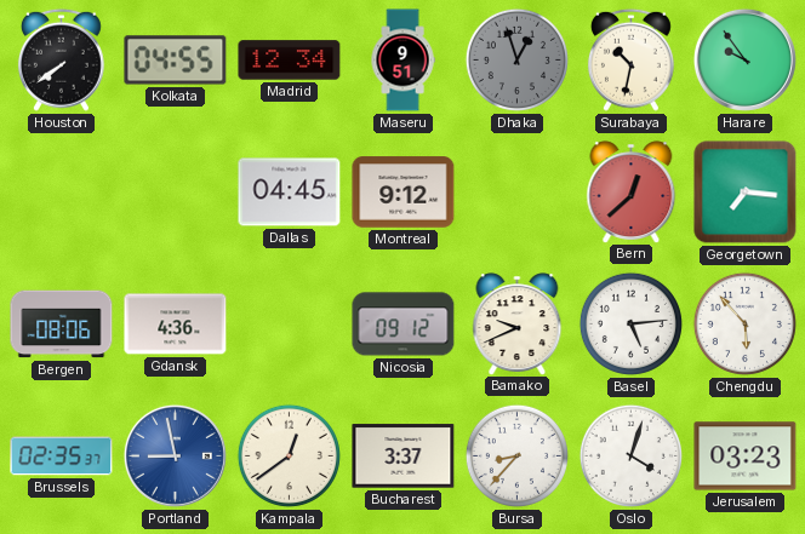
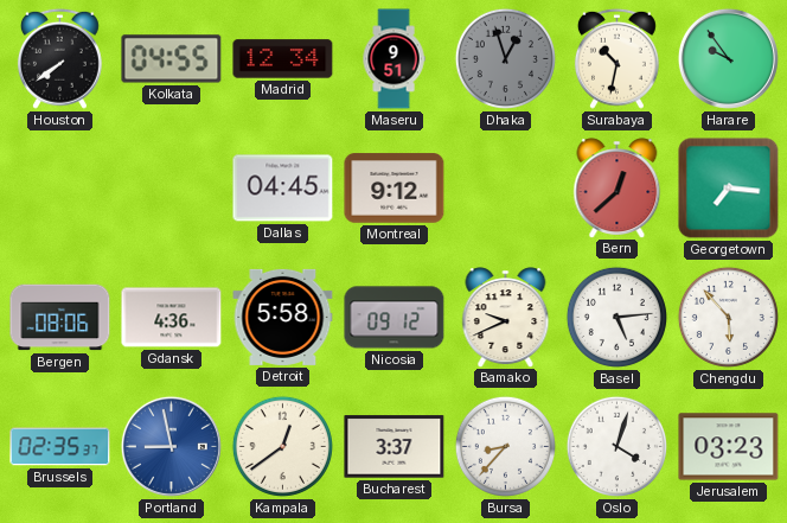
Detroit: none -> 5:58
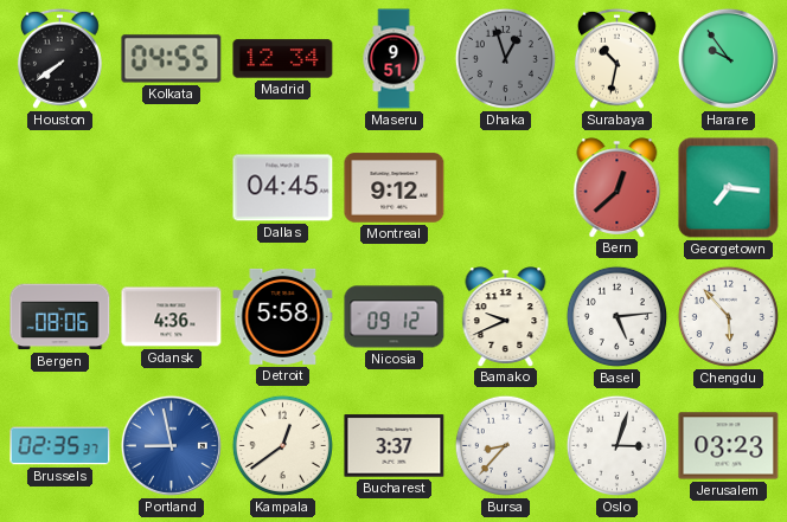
Oslo: 4:03 -> 3:03
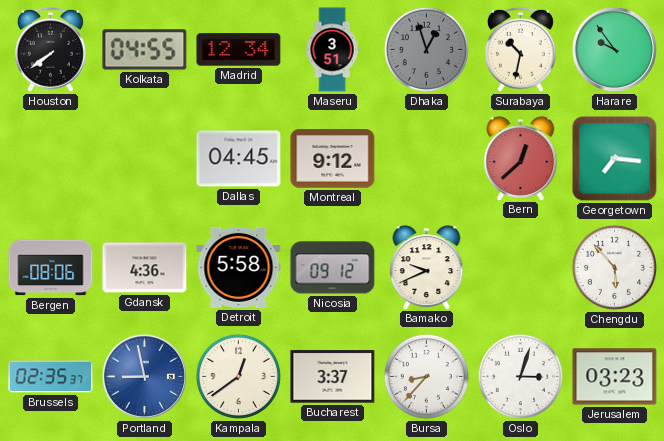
Maseru: 9:51 -> 3:51
Basel: 5:14 -> none
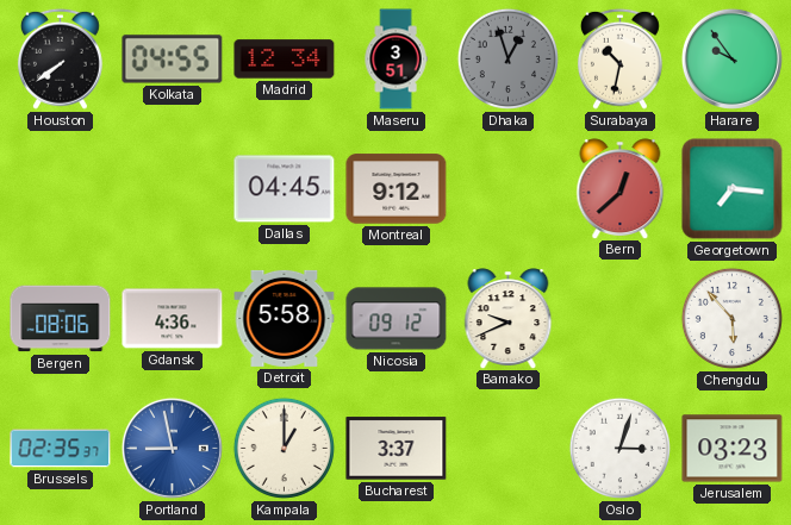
Kampala: 12:39 -> 1:00
Bursa: 8:37 -> none
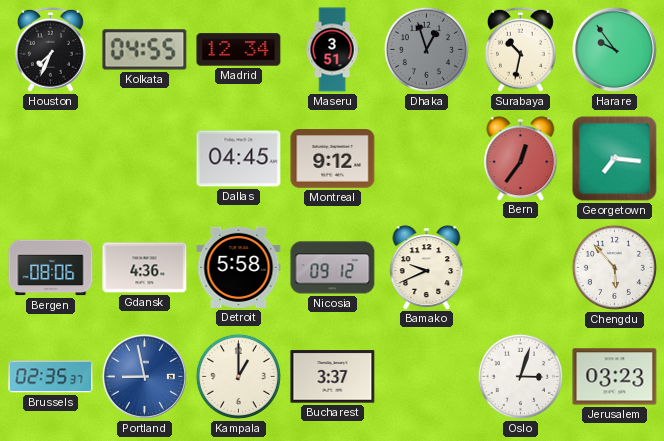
Houston: 7:39 -> 7:34
Bern: 12:38 -> 12:36
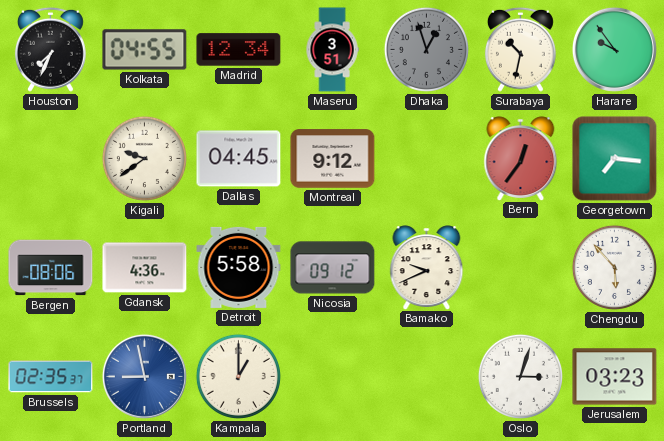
Kigali: none -> 9:39
Bucharest: 3:37 -> none
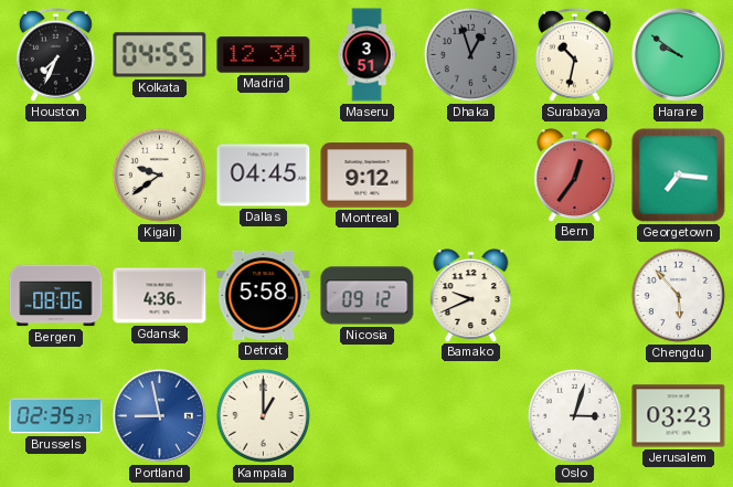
Harare: 9:54 -> 9:51
